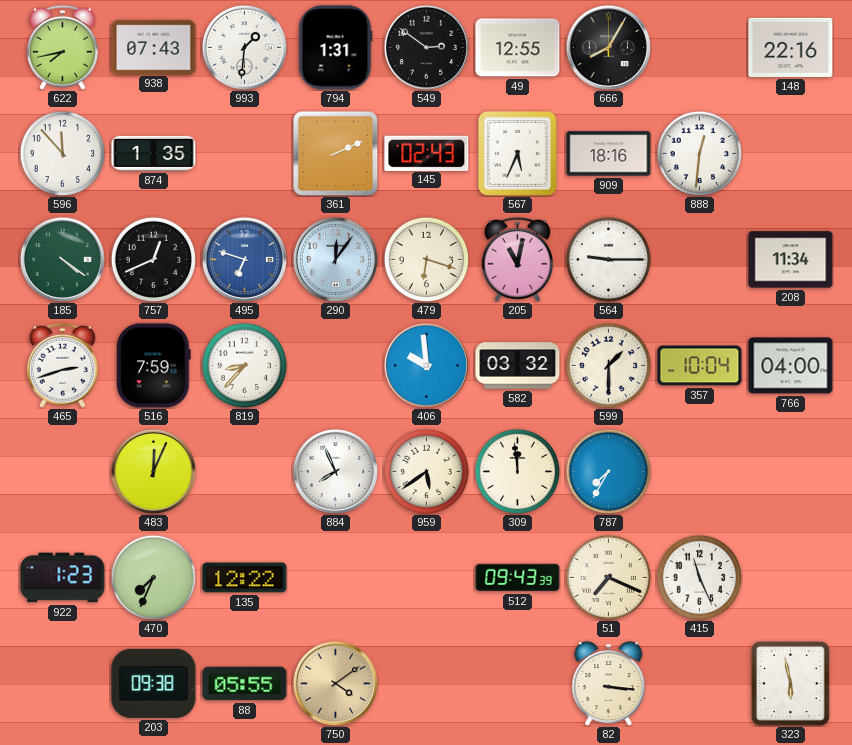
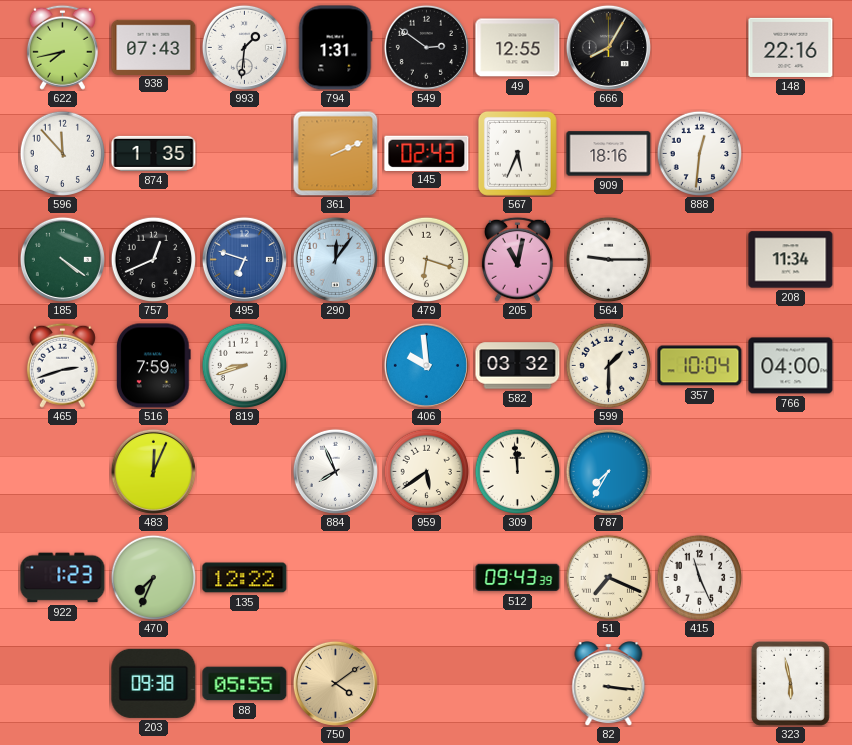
819: 8:37 -> 8:42
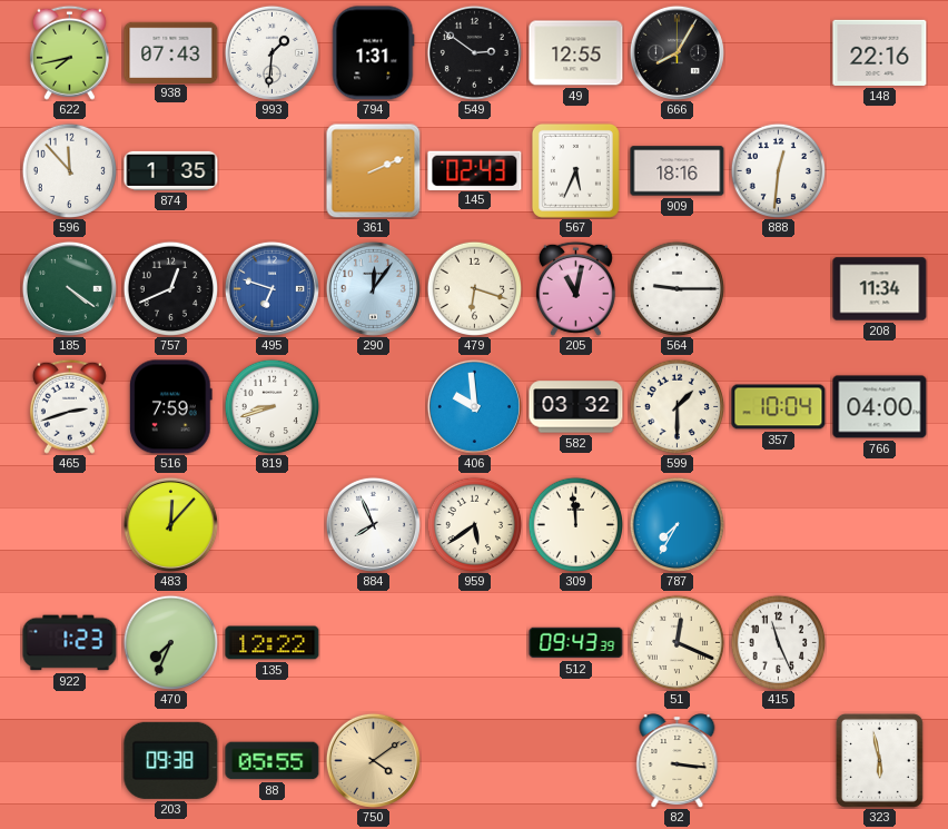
483: 12:04 -> 12:07
51: 7:19 -> 12:19
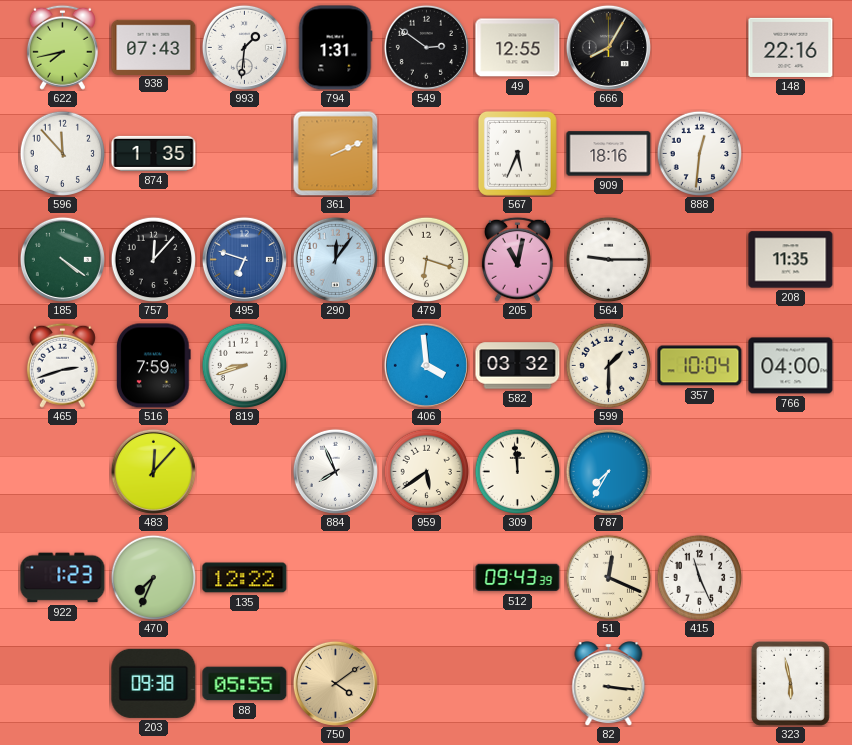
145: 02:43 -> none
757: 12:41 -> 12:07
208: 11:34 -> 11:35
406: 9:59 -> 3:59
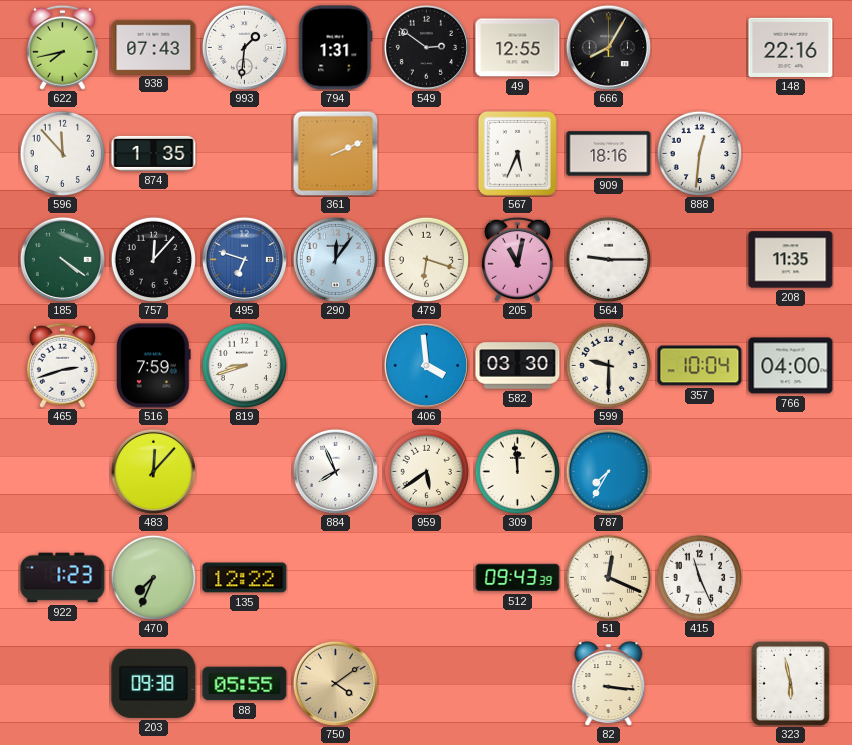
582: 03:32 -> 03:30
599: 1:30 -> 9:30
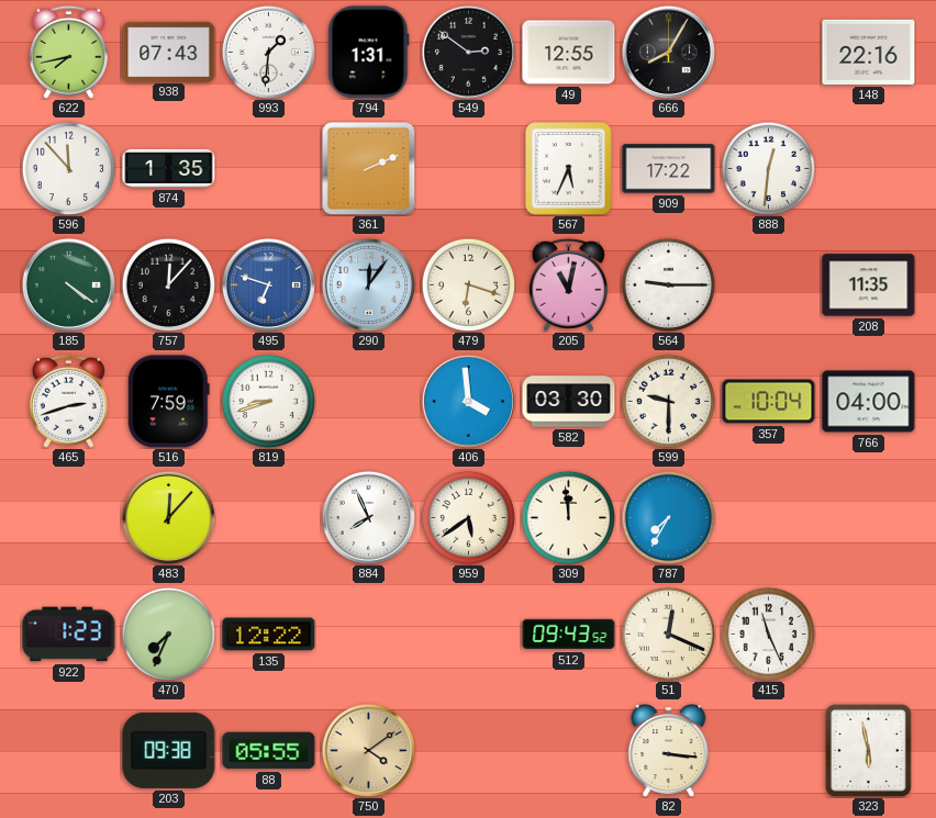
909: 18:16 -> 17:22
512: 09:43:39 -> 09:43:52
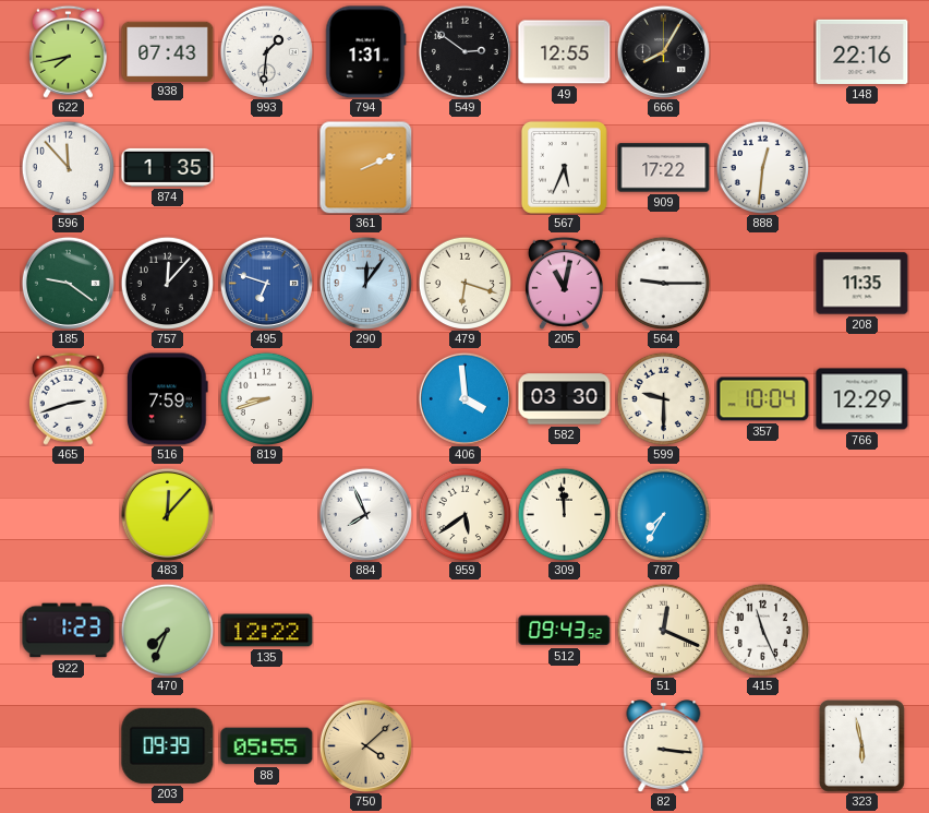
185: 4:21 -> 9:21
766: 04:00 -> 12:29
203: 09:38 -> 09:39
750: 4:09 -> 4:08
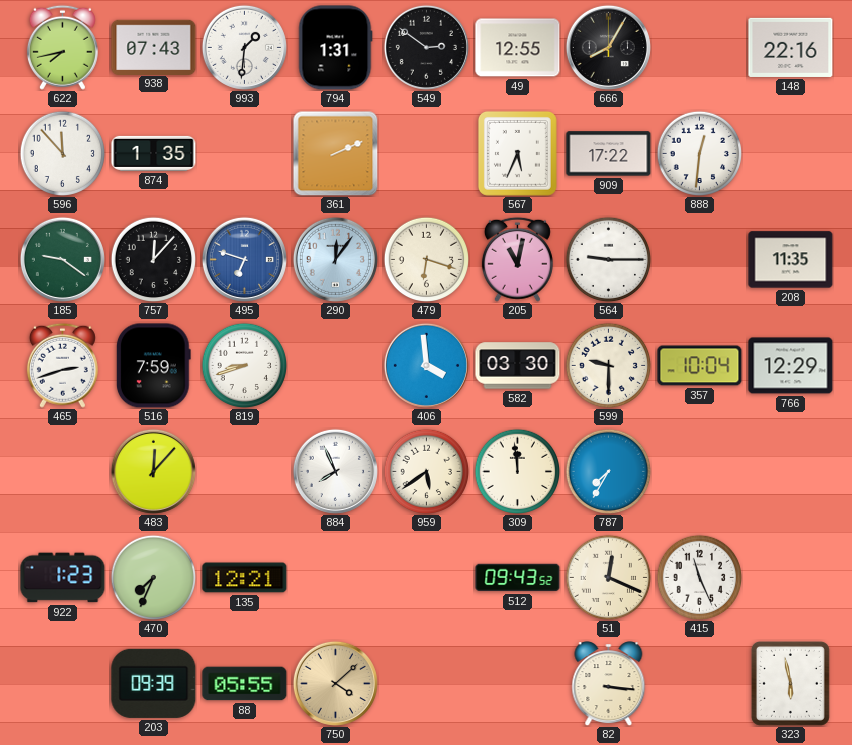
135: 12:22 -> 12:21
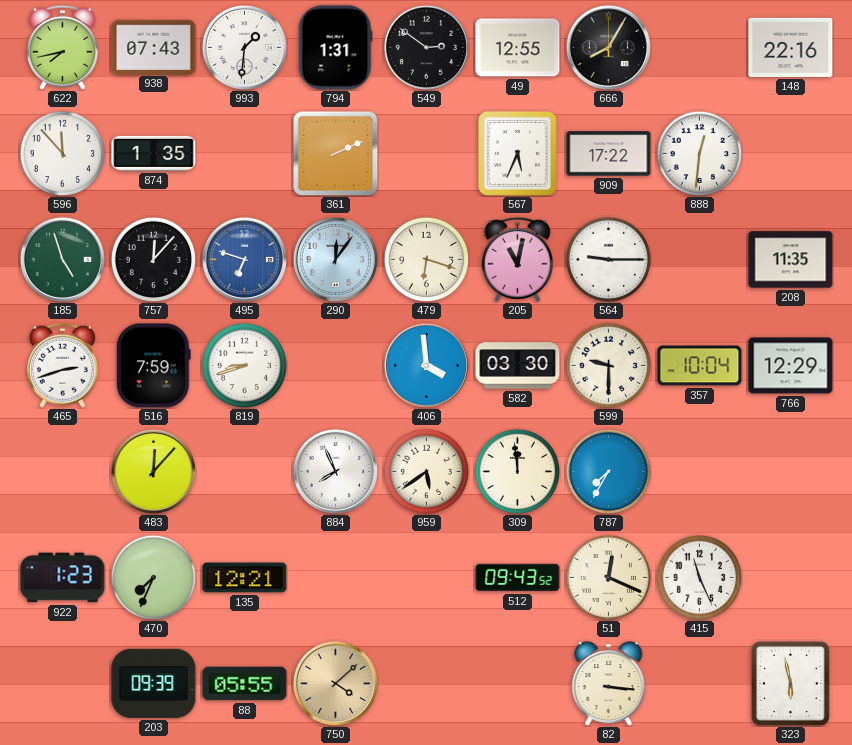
185: 9:21 -> 4:57
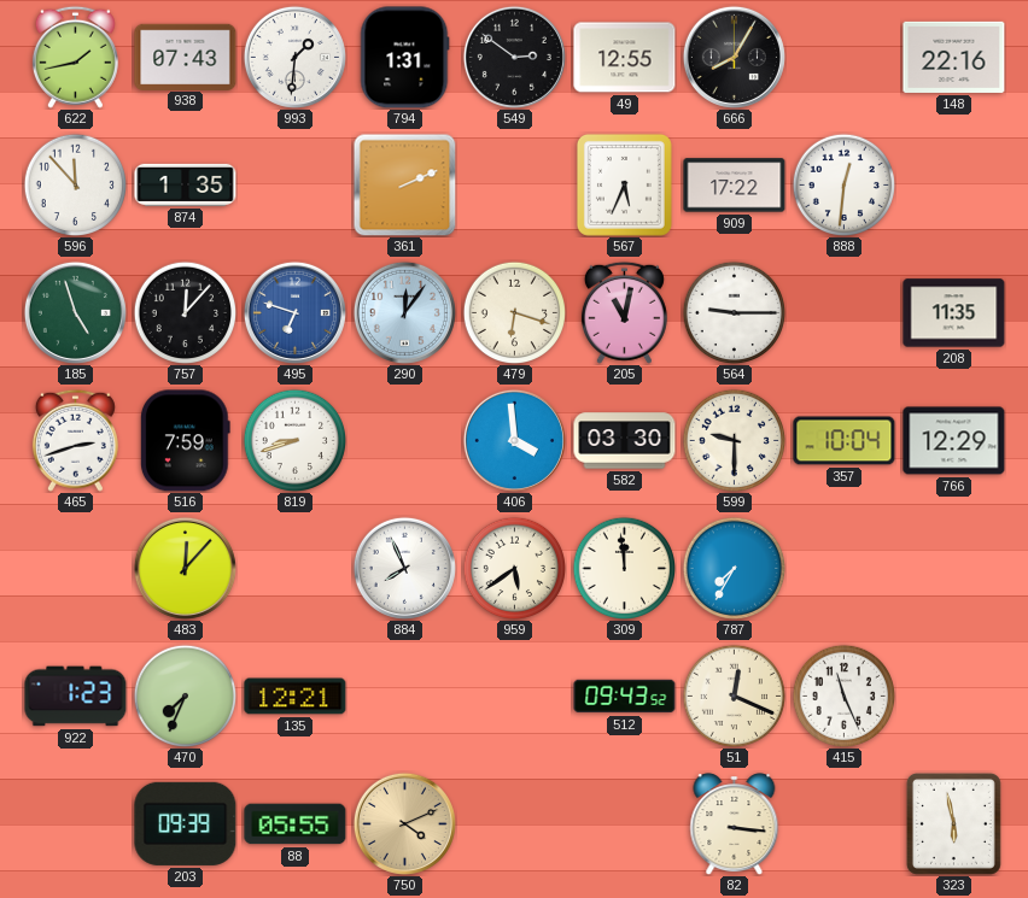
622: 7:43 -> 1:43
750: 4:08 -> 4:11
